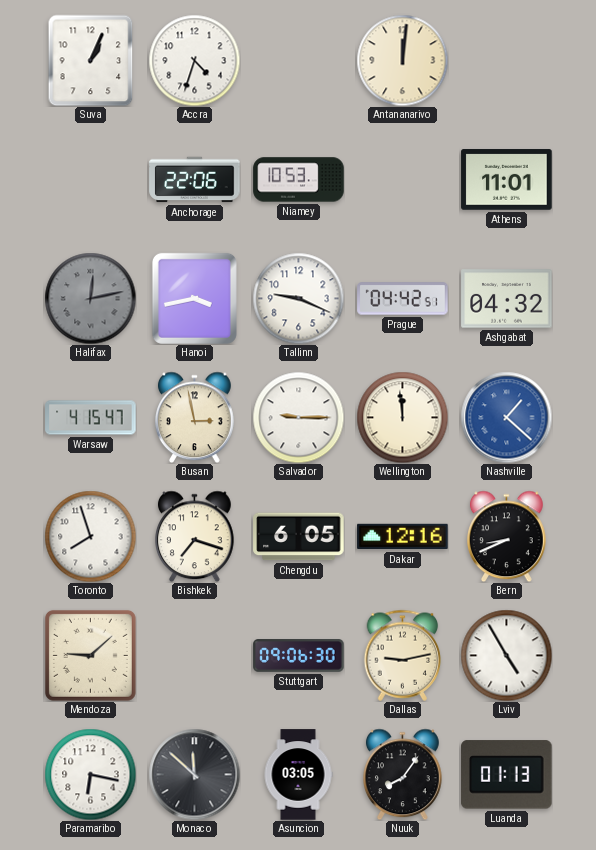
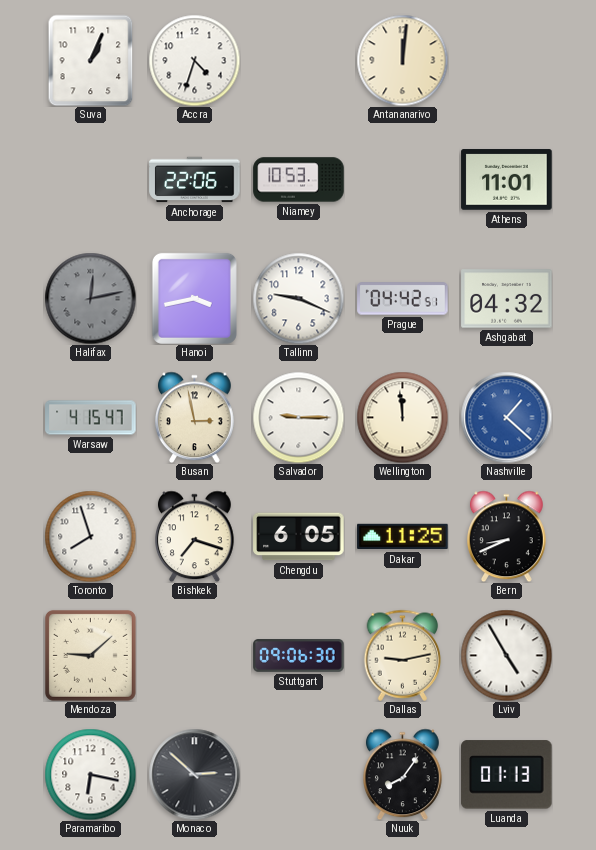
Dakar: 12:16 -> 11:25
Monaco: 11:52 -> 2:52
Asuncion: 03:05 -> none
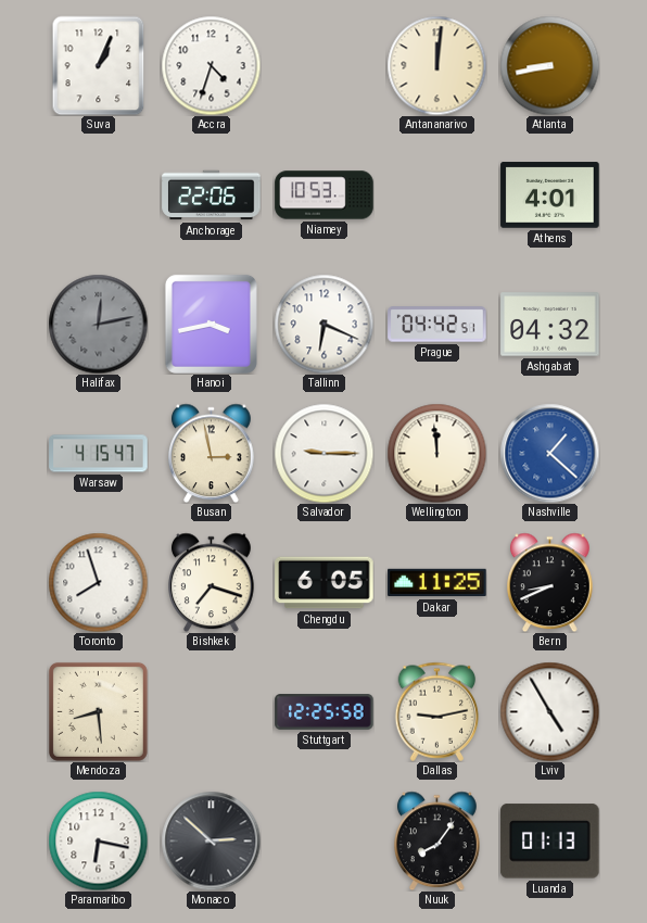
Atlanta: none -> 8:43
Athens: 11:01 -> 4:01
Tallinn: 9:19 -> 6:19
Mendoza: 9:08 -> 8:29
Stuttgart: 09:06 -> 12:25
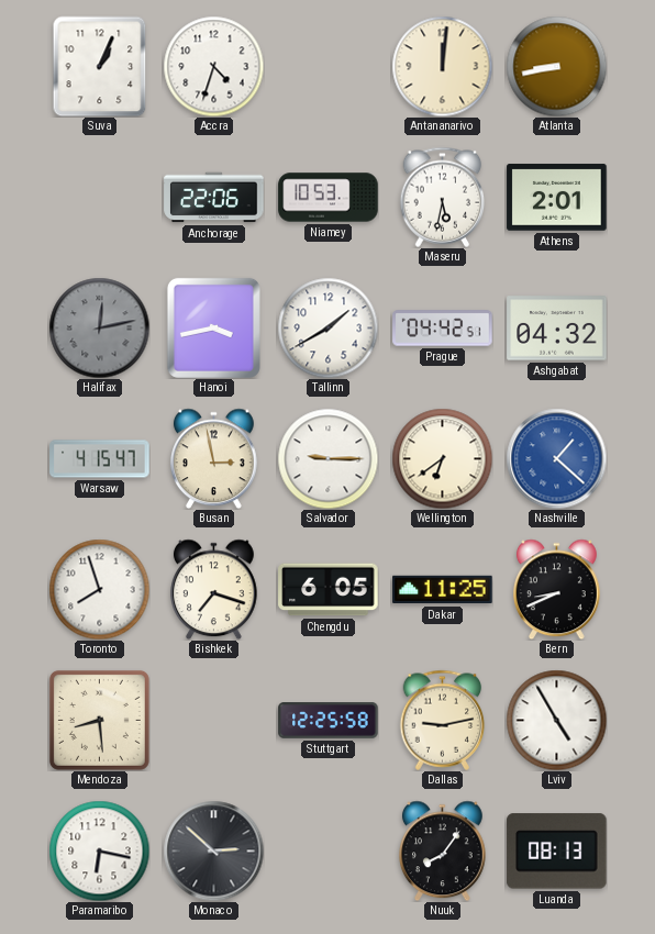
Maseru: none -> 5:32
Athens: 4:01 -> 2:01
Tallinn: 6:19 -> 1:40
Wellington: 11:59 -> 6:39
Luanda: 01:13 -> 08:13
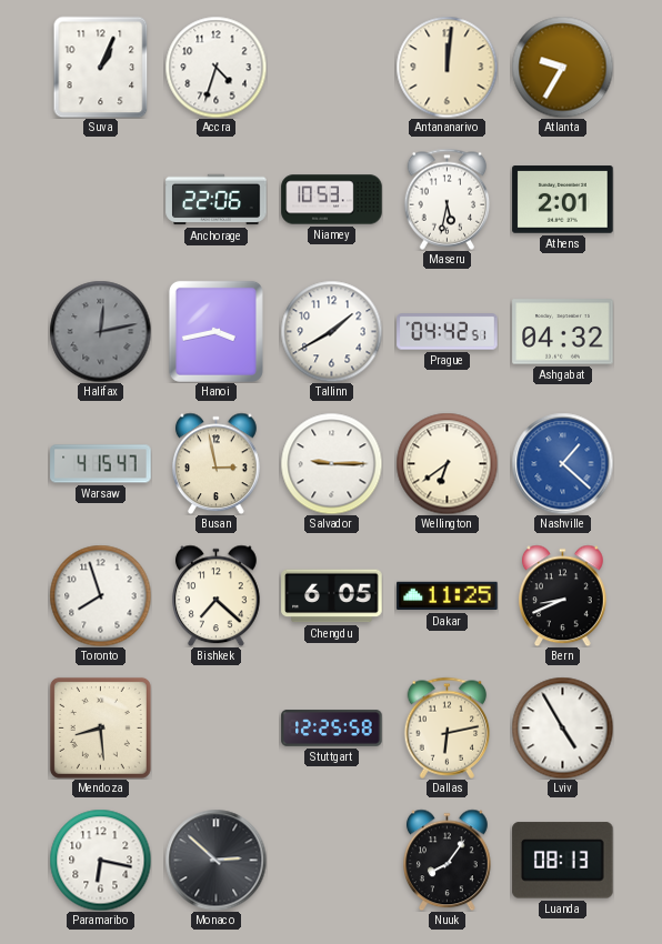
Atlanta: 8:43 -> 9:35
Bishkek: 7:18 -> 7:22
Dallas: 9:13 -> 6:13
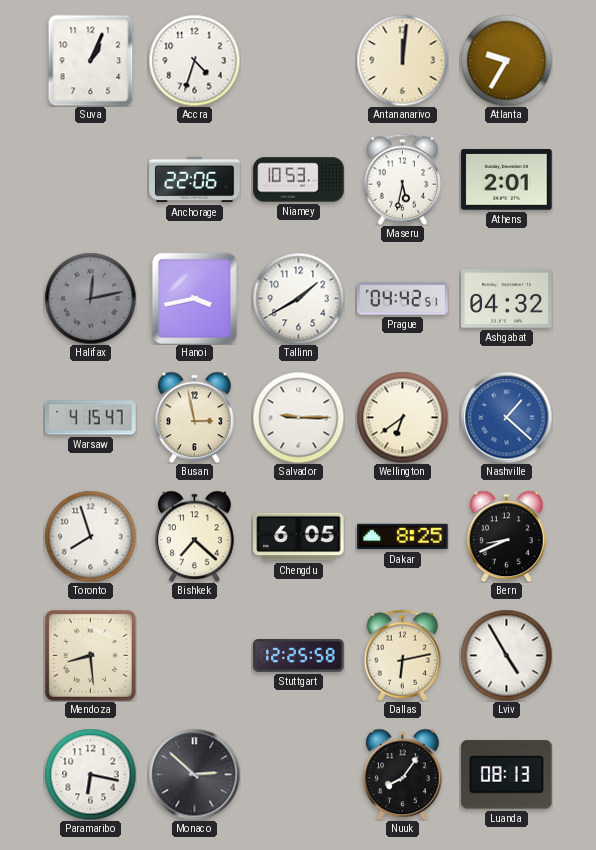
Dakar: 11:25 -> 8:25
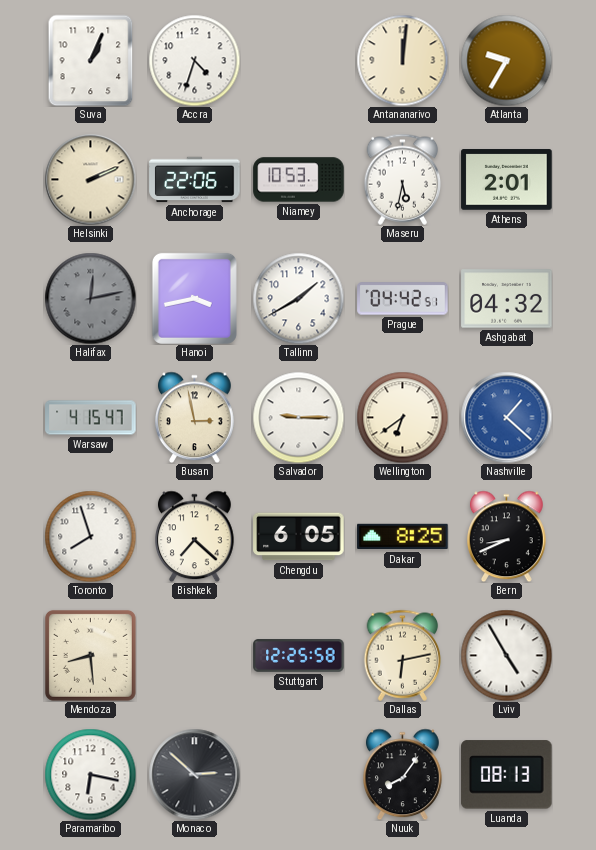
Helsinki: none -> 2:11
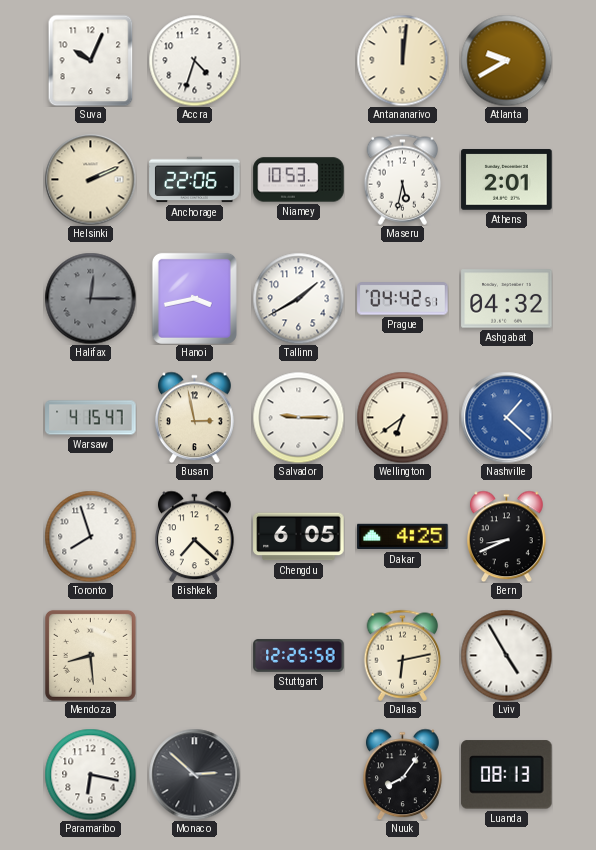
Suva: 1:04 -> 10:04
Atlanta: 9:35 -> 9:40
Halifax: 12:13 -> 12:15
Dakar: 8:25 -> 4:25
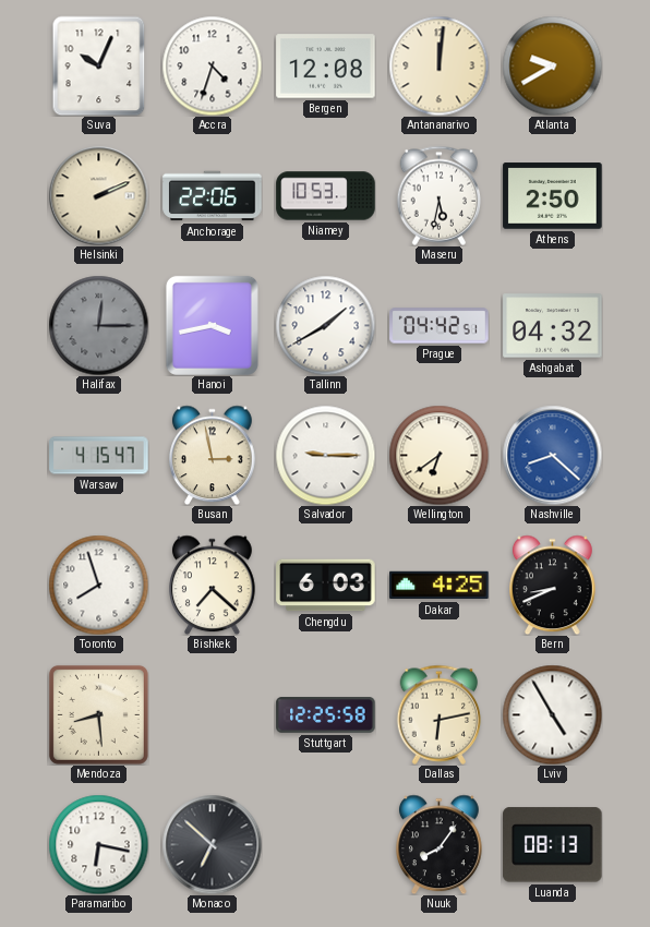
Bergen: none -> 12:08
Athens: 2:01 -> 2:50
Nashville: 1:22 -> 8:22
Chengdu: 6:05 -> 6:03
Monaco: 2:52 -> 6:52
